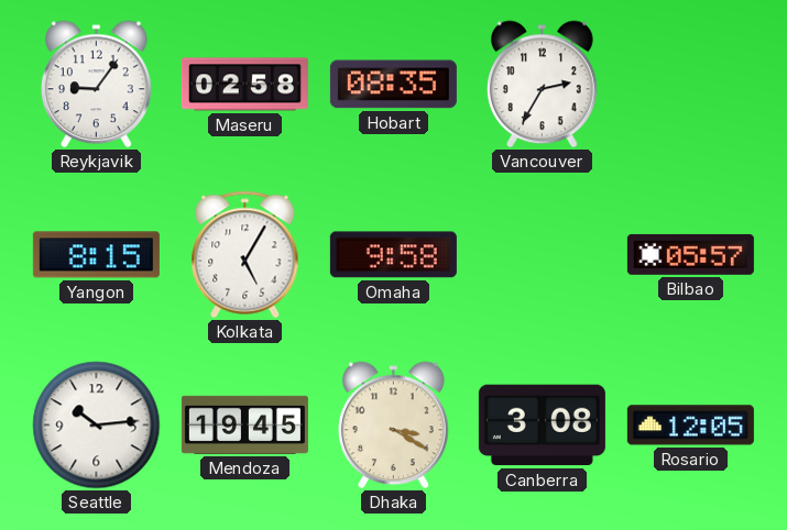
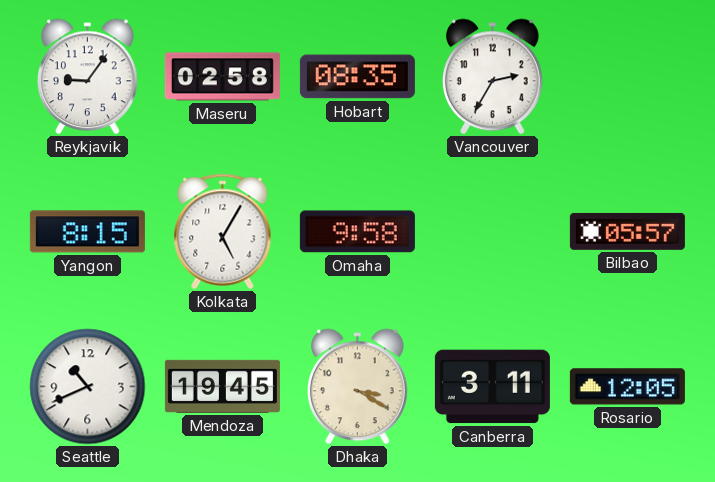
Seattle: 10:14 -> 10:41
Canberra: 3:08 -> 3:11
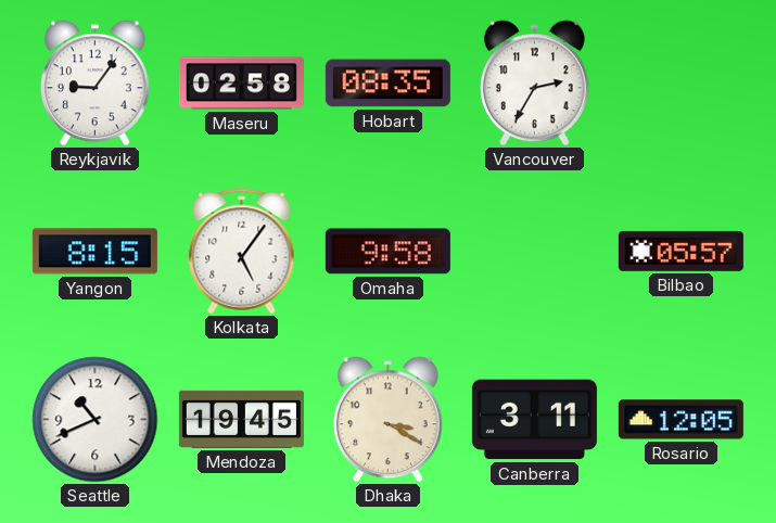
Kolkata: 5:05 -> 5:06
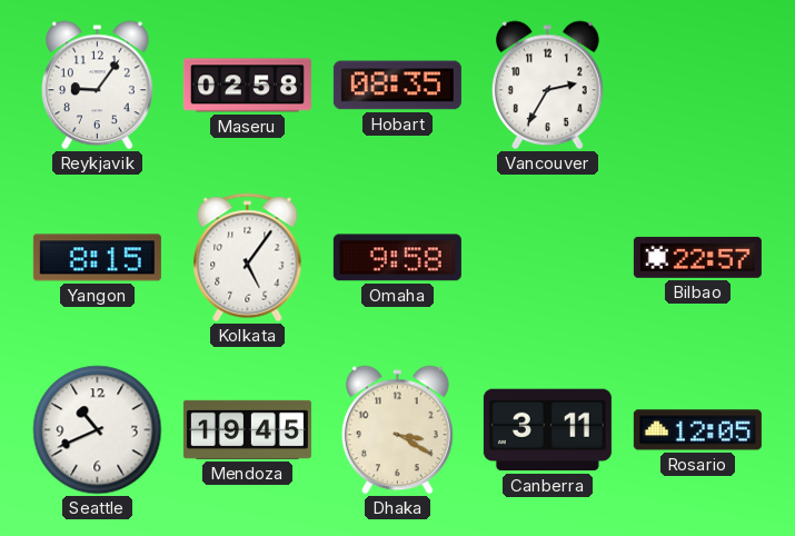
Bilbao: 05:57 -> 22:57
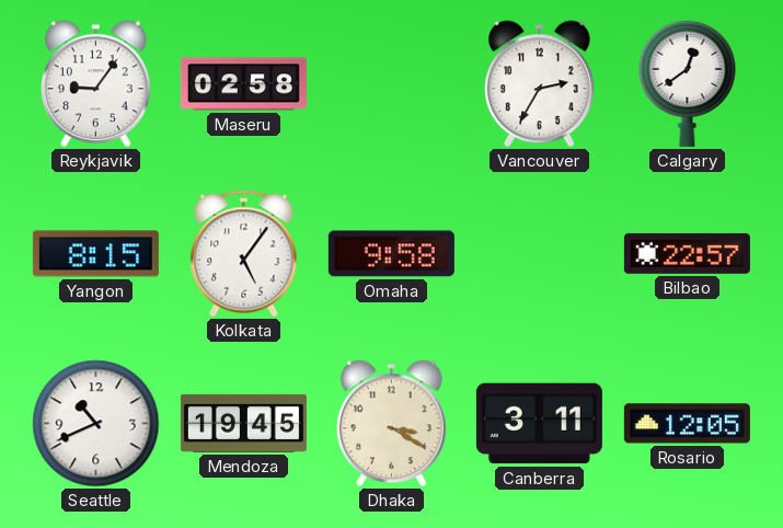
Hobart: 08:35 -> none
Calgary: none -> 12:39
